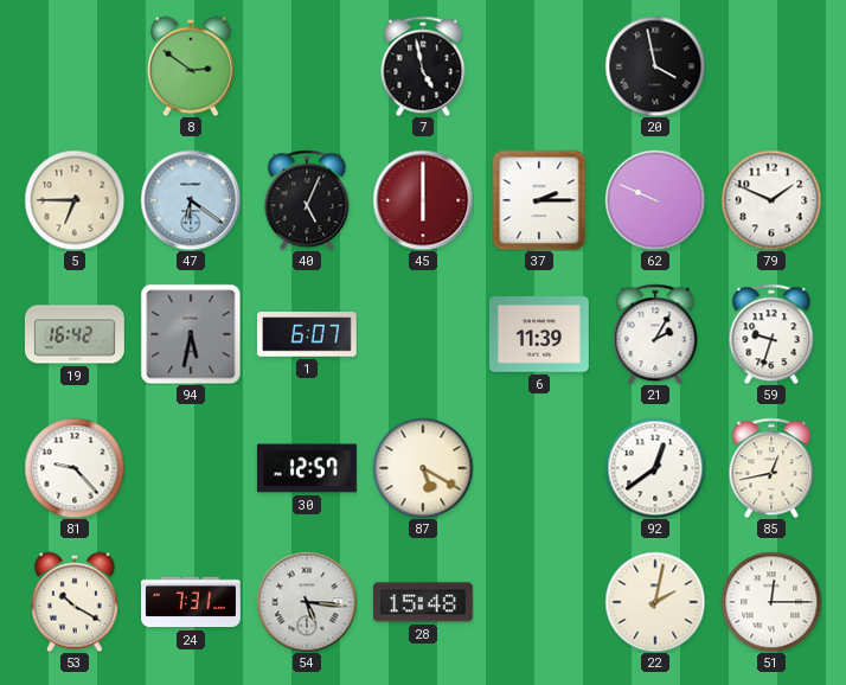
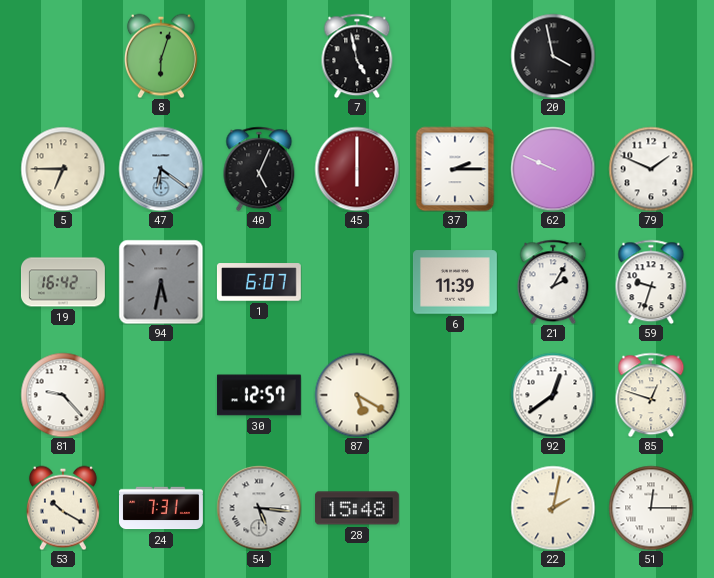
8: 2:51 -> 6:03
85: 12:43 -> 12:48
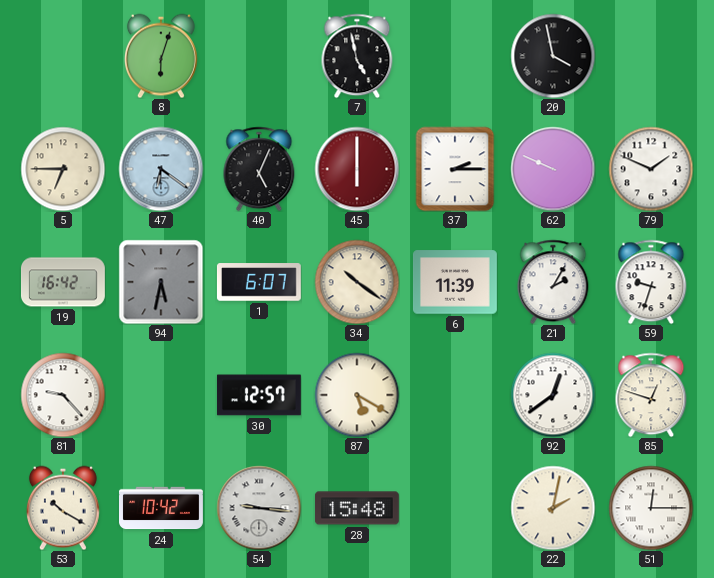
34: none -> 10:21
24: 7:31 -> 10:42
54: 5:16 -> 9:16
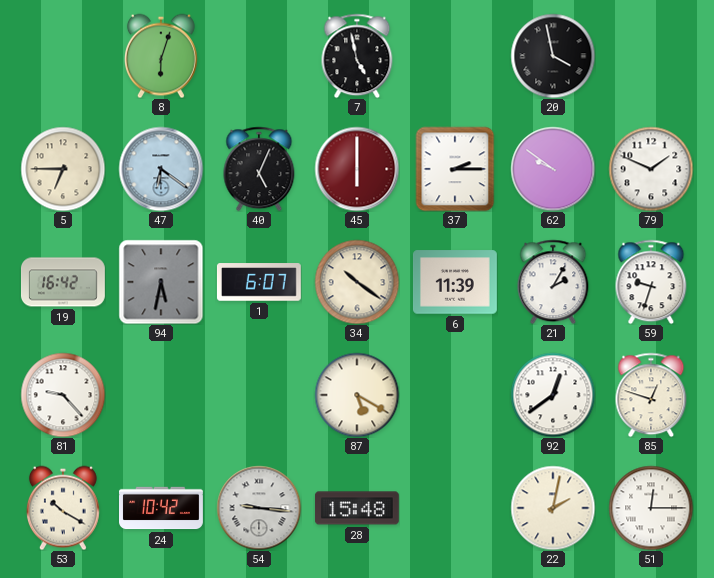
62: 9:49 -> 9:51
30: 12:57 -> none
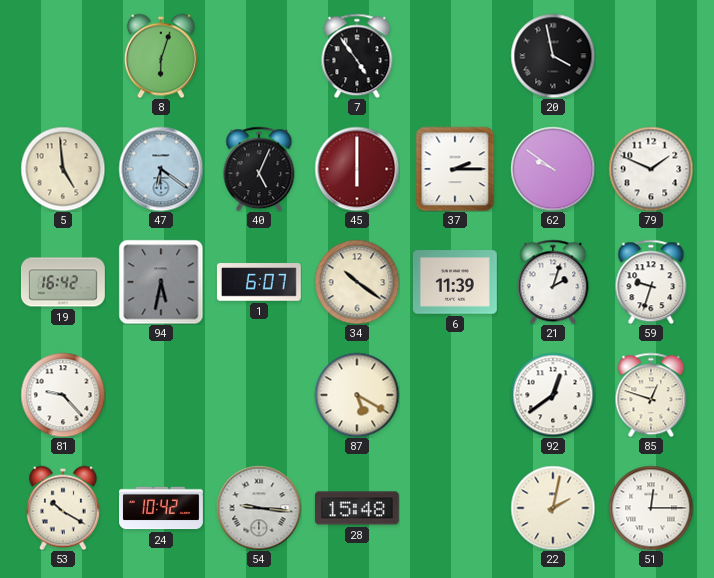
7: 4:58 -> 4:54
5: 6:45 -> 4:59
21: 2:05 -> 2:03
